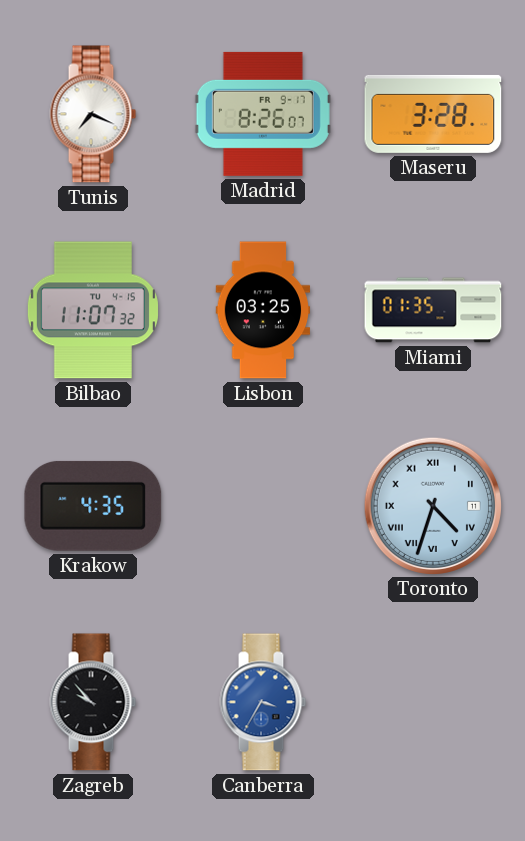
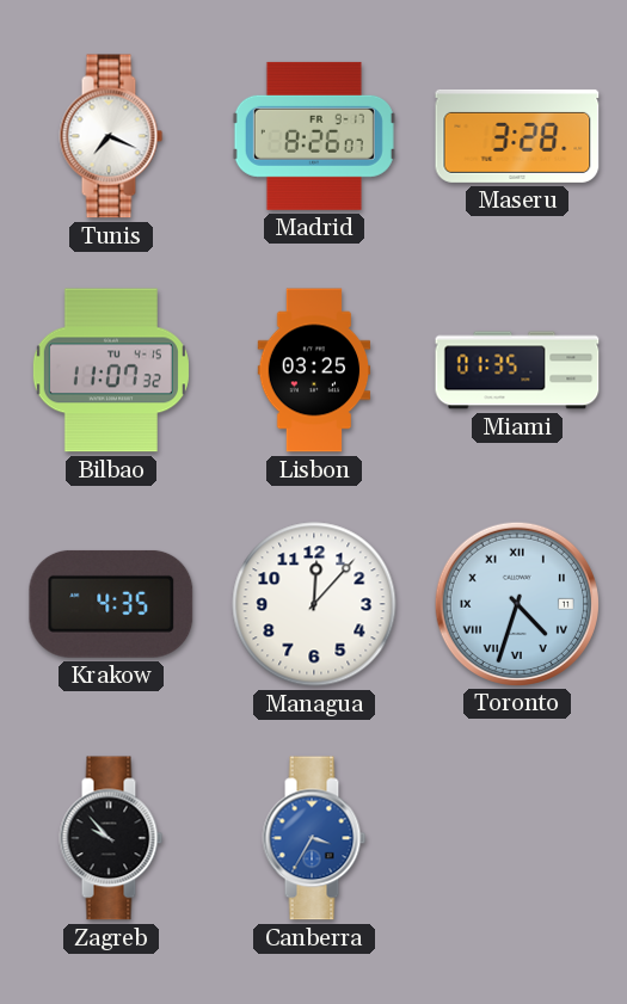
Managua: none -> 12:07
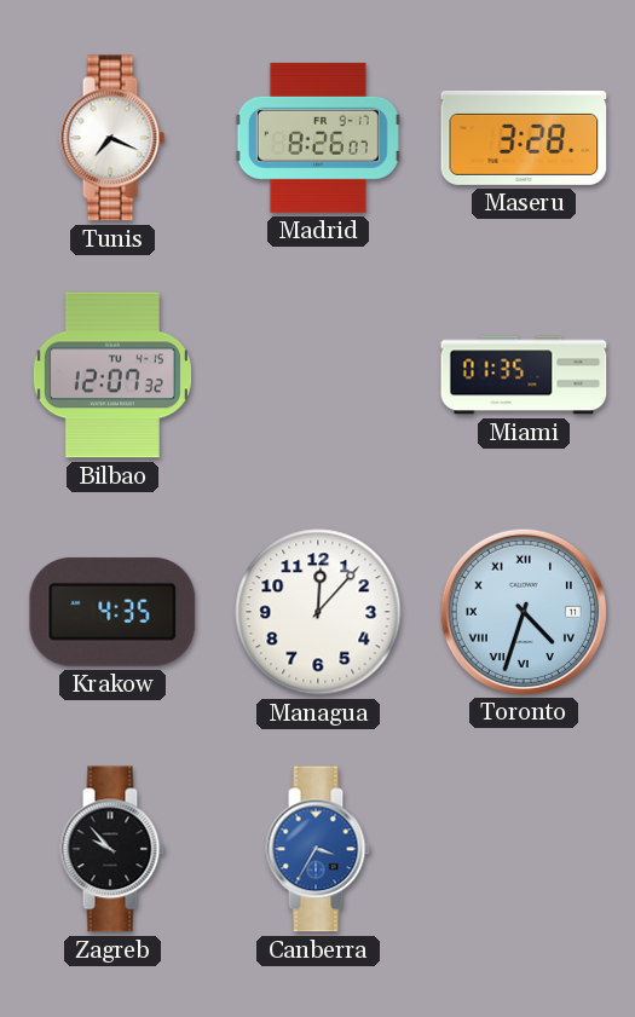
Bilbao: 11:07 -> 12:07
Lisbon: 03:25 -> none
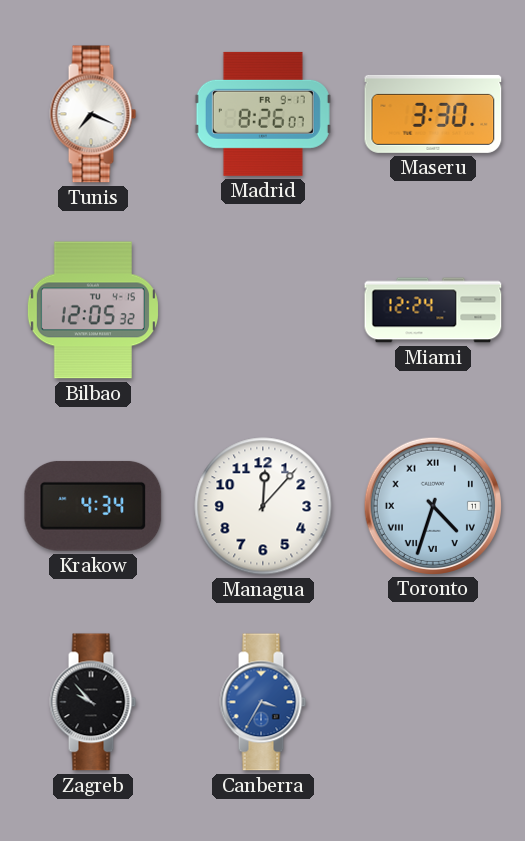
Maseru: 3:28 -> 3:30
Bilbao: 12:07 -> 12:05
Miami: 01:35 -> 12:24
Krakow: 4:35 -> 4:34
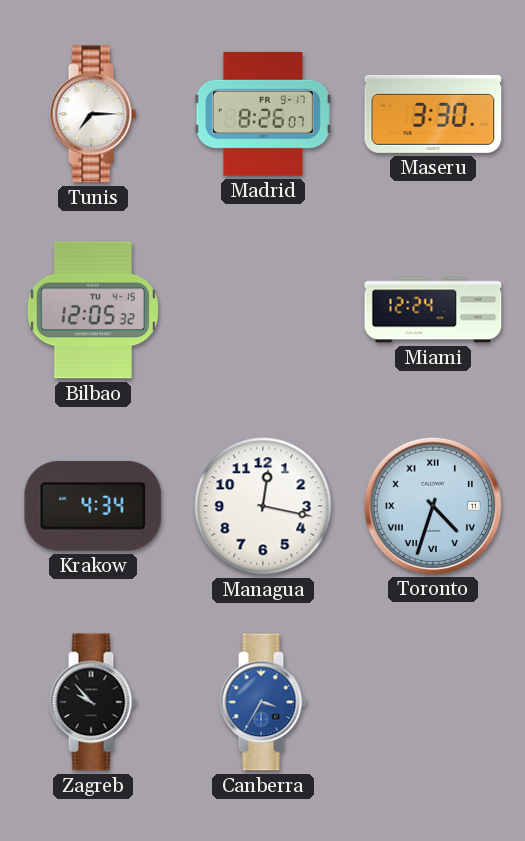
Tunis: 7:19 -> 7:15
Managua: 12:07 -> 12:17
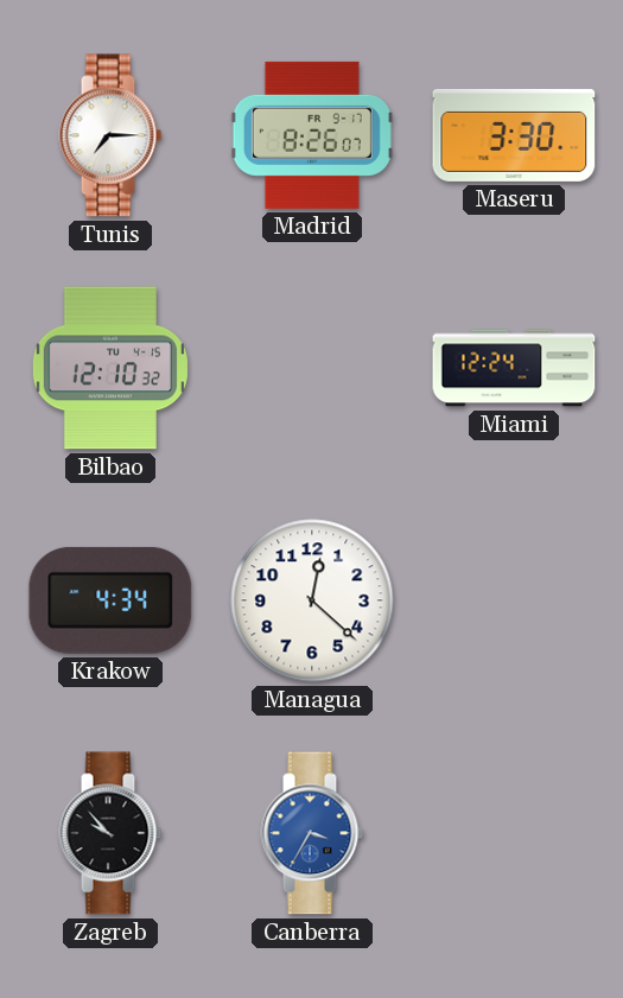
Bilbao: 12:05 -> 12:10
Managua: 12:17 -> 12:22
Toronto: 4:33 -> none
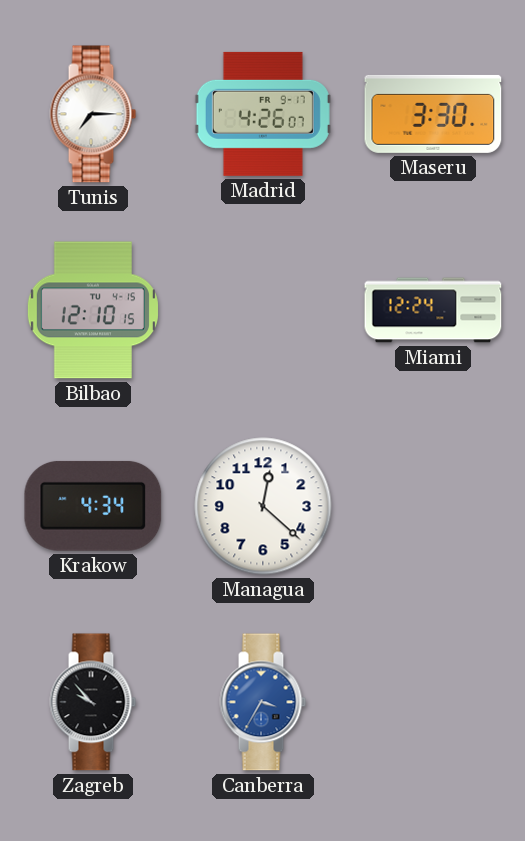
Madrid: 8:26 -> 4:26
Bilbao: 12:10:32 -> 12:10:15
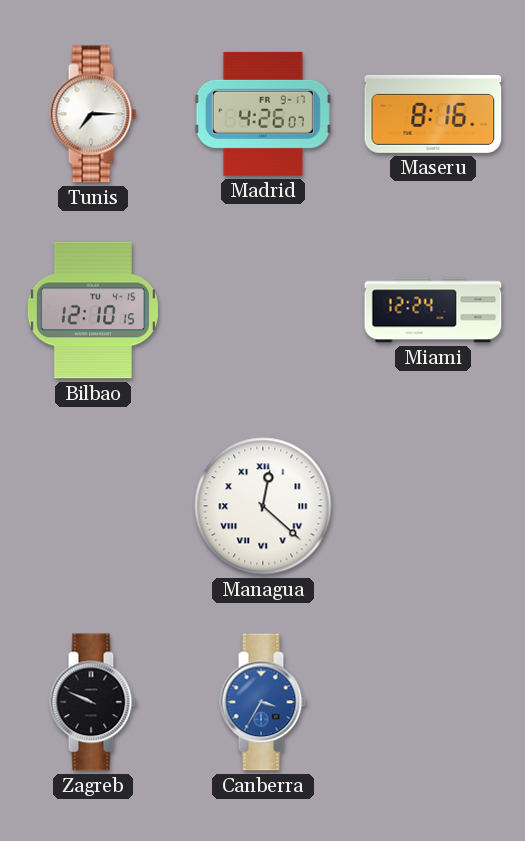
Maseru: 3:30 -> 8:16
Krakow: 4:34 -> none
Managua numerals: Arabic -> Roman
Zagreb: 9:53 -> 9:49
